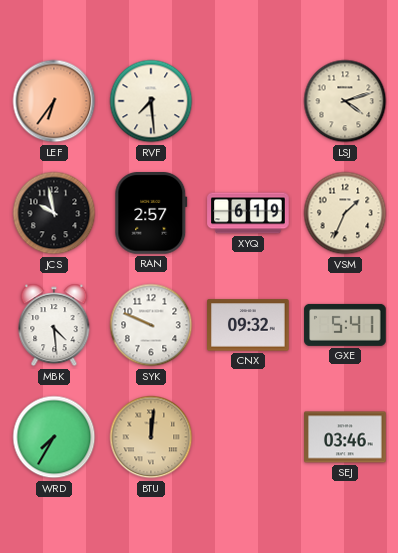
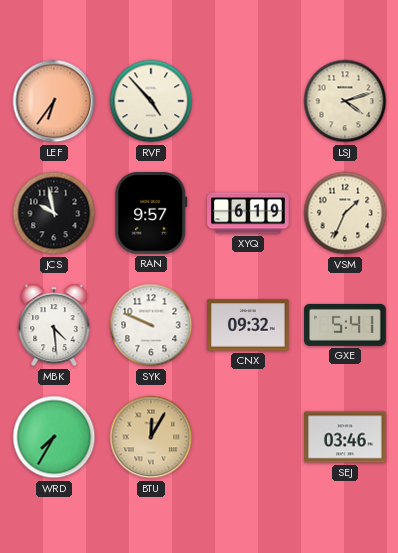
RVF: 7:29 -> 4:53
RAN: 2:57 -> 9:57
BTU: 12:01 -> 12:05
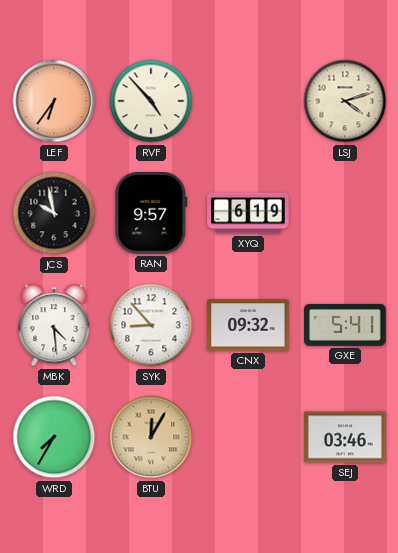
VSM: 1:34 -> none
SYK: 9:49 -> 8:53
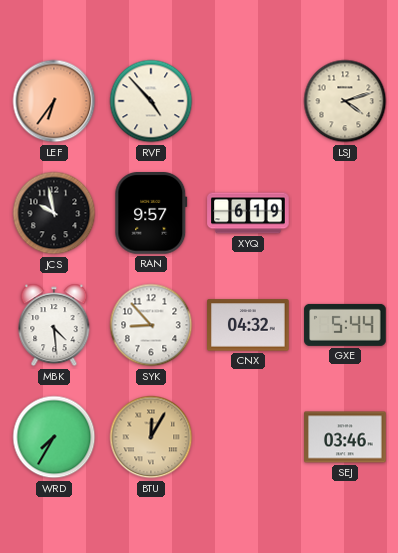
CNX: 09:32 -> 04:32
GXE: 5:41 -> 5:44
